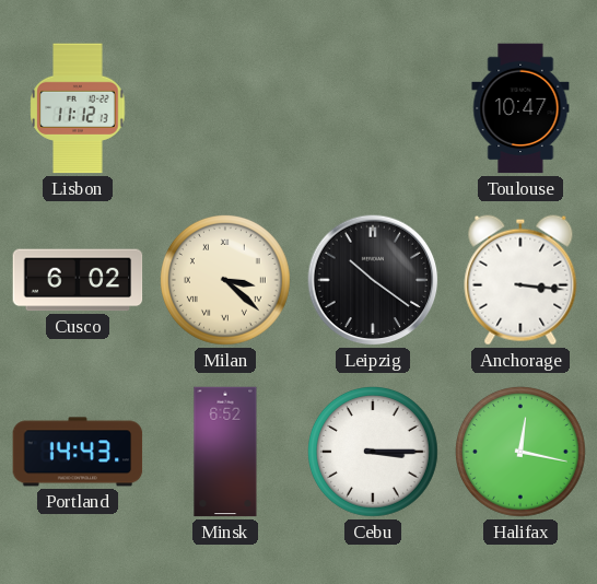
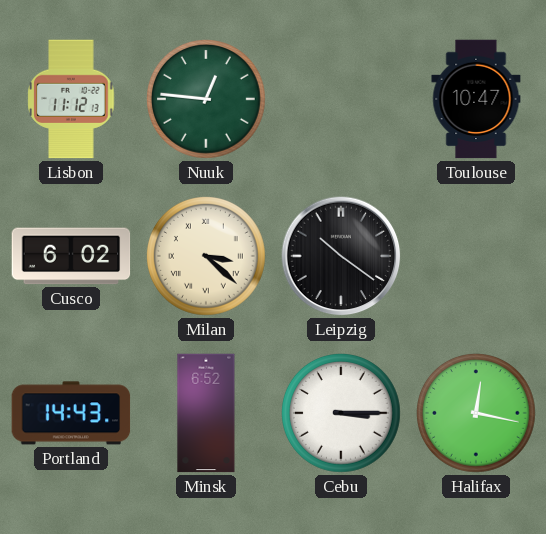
Nuuk: none -> 12:46
Anchorage: 3:16 -> none
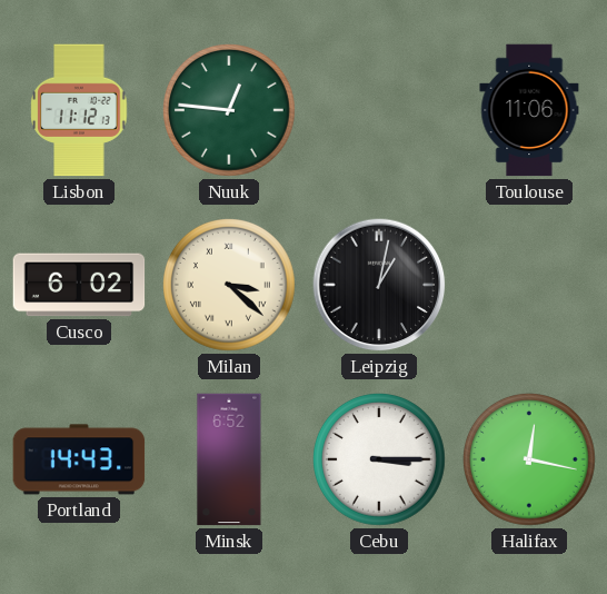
Toulouse: 10:47 -> 11:06
Leipzig: 10:21 -> 1:02
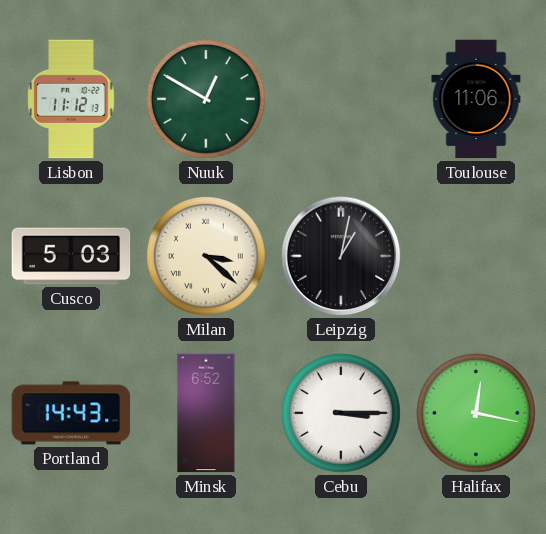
Nuuk: 12:46 -> 12:50
Cusco: 6:02 -> 5:03
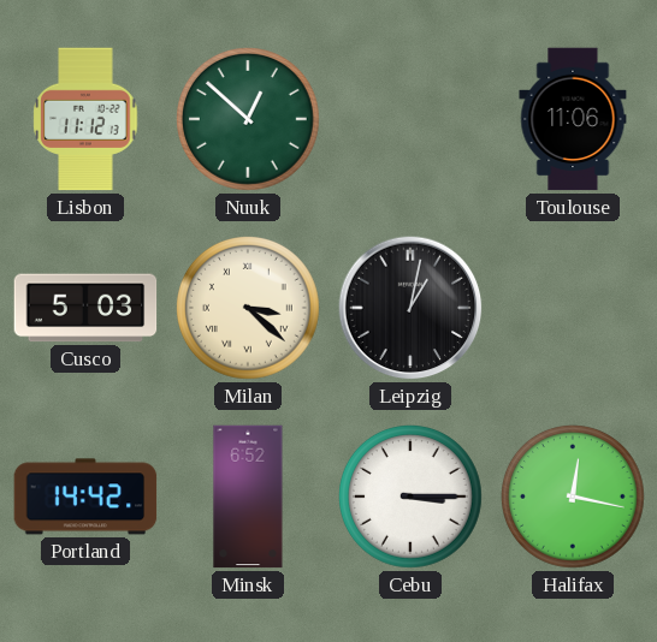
Nuuk: 12:50 -> 12:52
Portland: 14:43 -> 14:42
